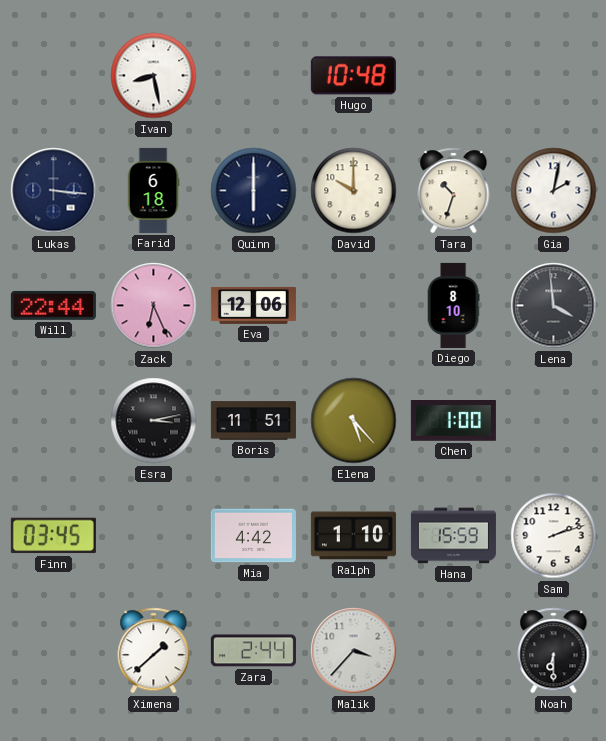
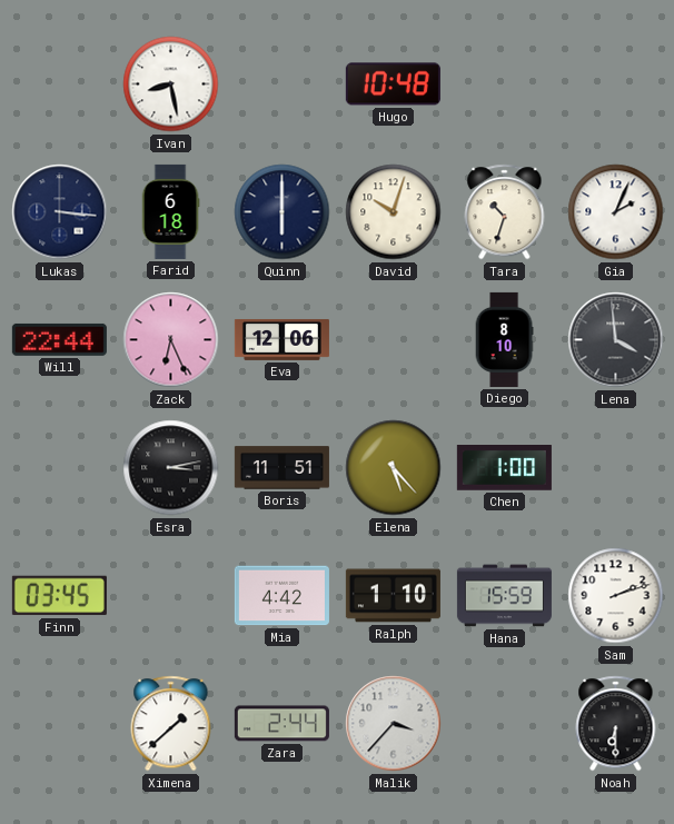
David: 10:00 -> 10:03
Gia: 2:02 -> 2:04
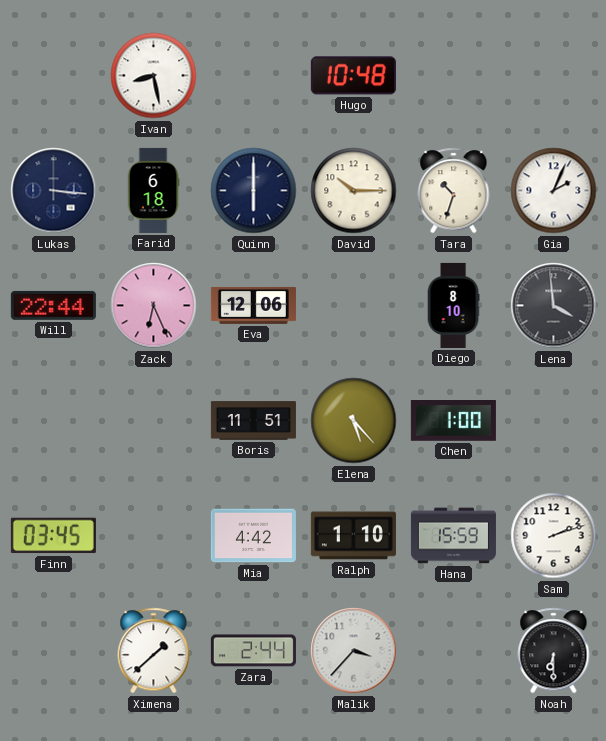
David: 10:03 -> 10:15
Esra: 3:13 -> none
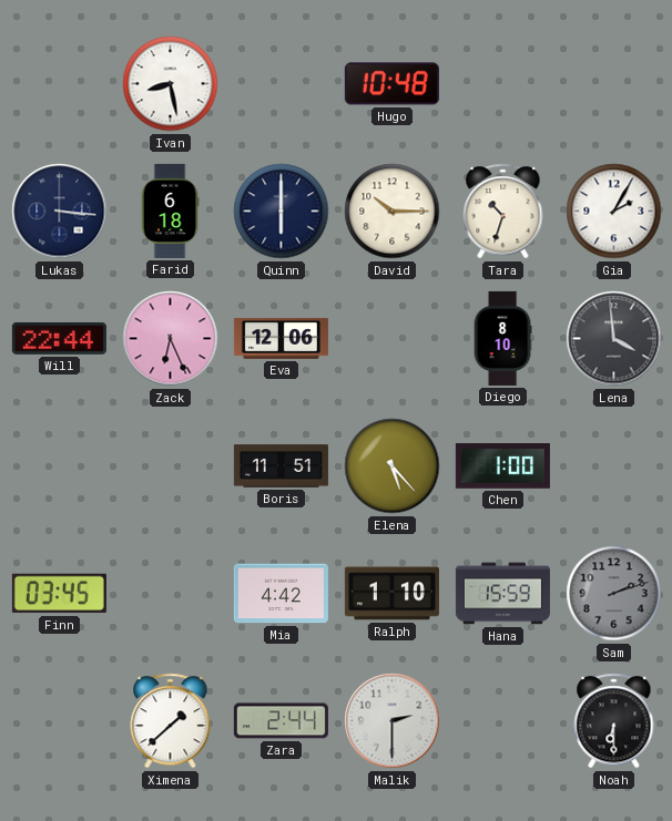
Gia: 2:04 -> 2:05
Sam dial: white -> grey
Malik: 3:37 -> 2:30
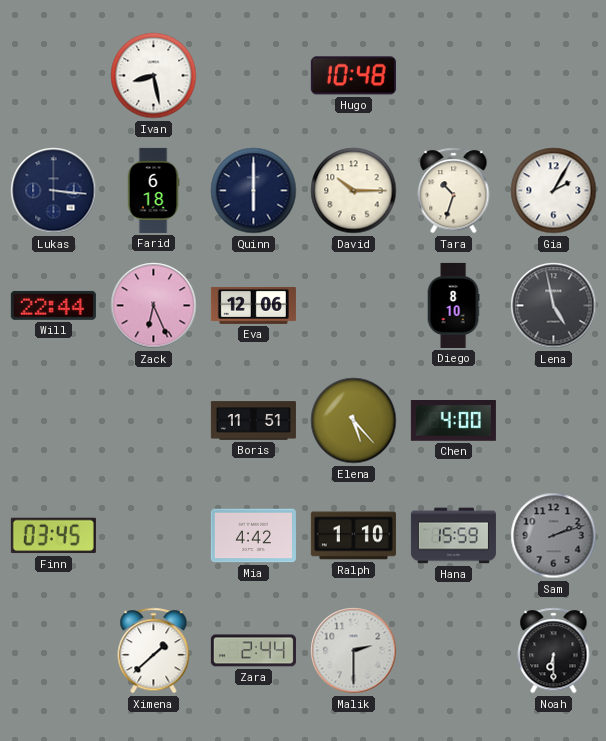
Lena: 3:59 -> 4:58
Chen: 1:00 -> 4:00
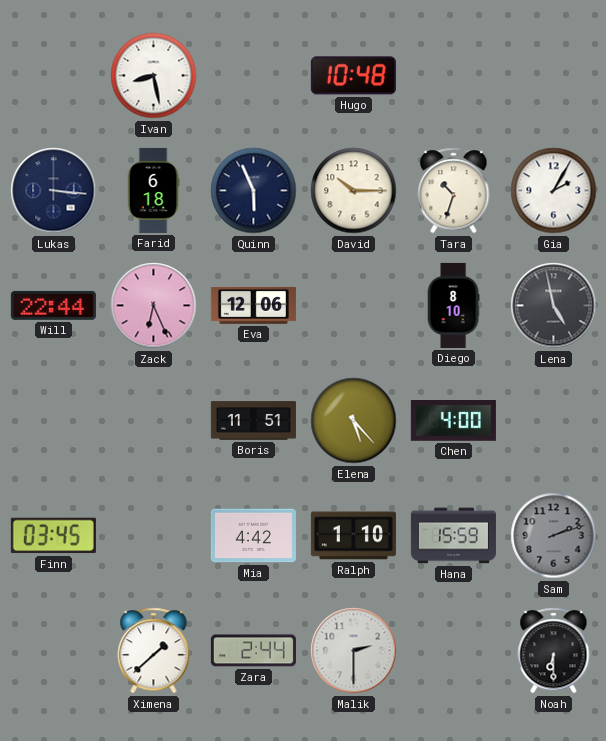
Quinn: 6:00 -> 5:56
